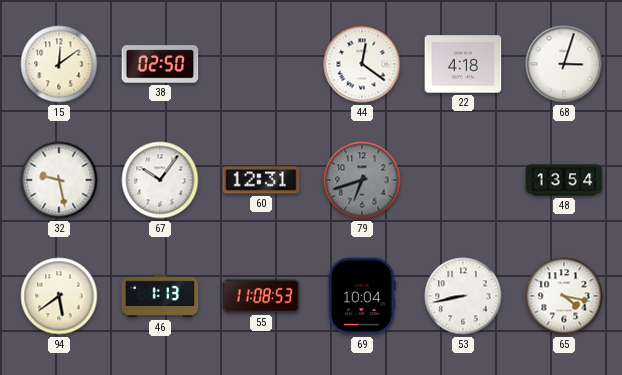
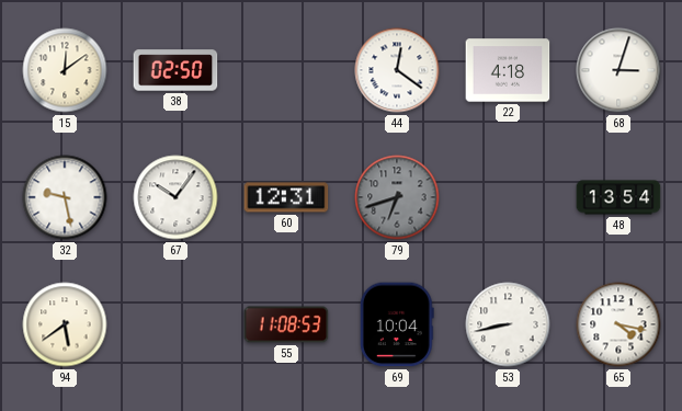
46: 1:13 -> none
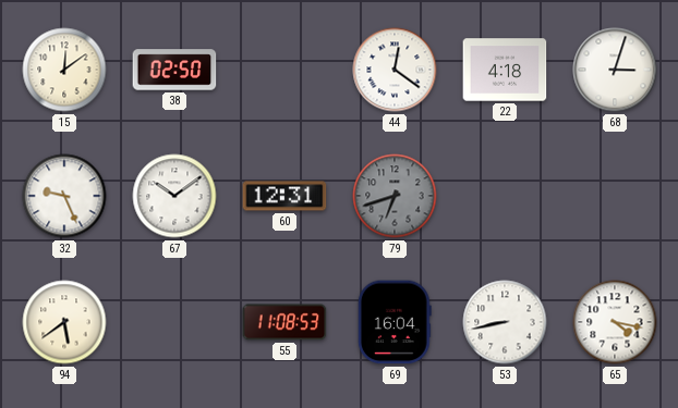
32: 9:28 -> 9:26
67: 10:06 -> 10:09
48: 13:54 -> none
69: 10:04 -> 16:04
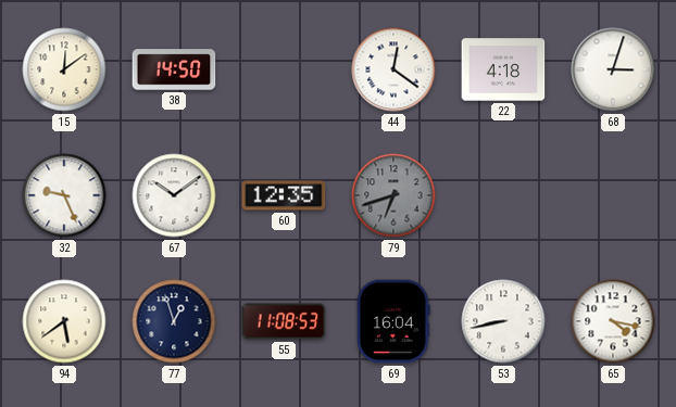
38: 02:50 -> 14:50
60: 12:31 -> 12:35
77: none -> 12:57
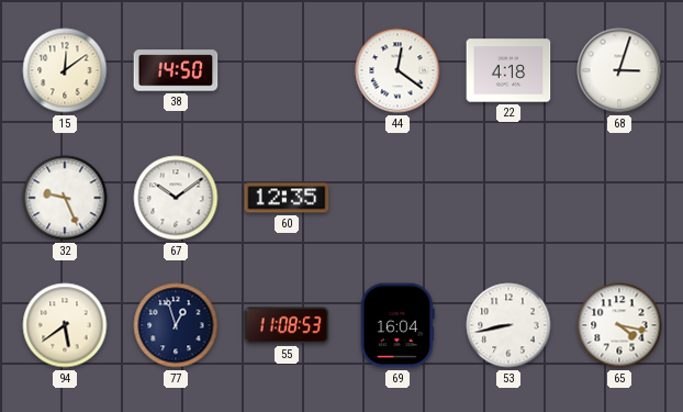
79: 6:42 -> none
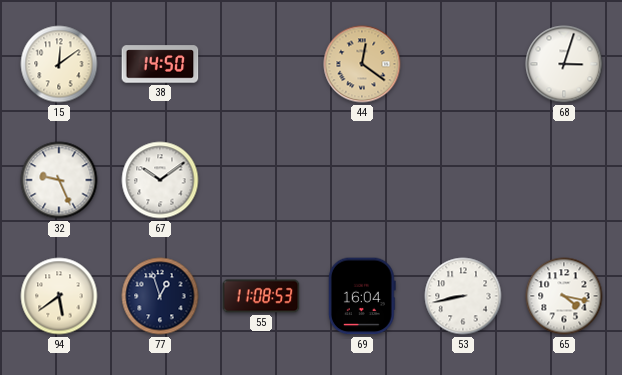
44 dial: white -> champagne
22: 4:18 -> none
60: 12:35 -> none
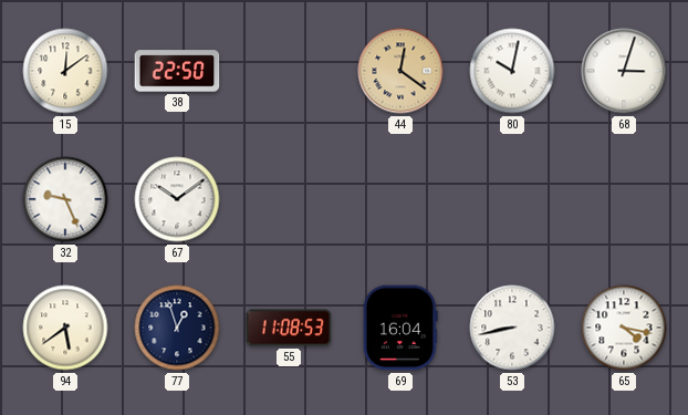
38: 14:50 -> 22:50
80: none -> 10:02
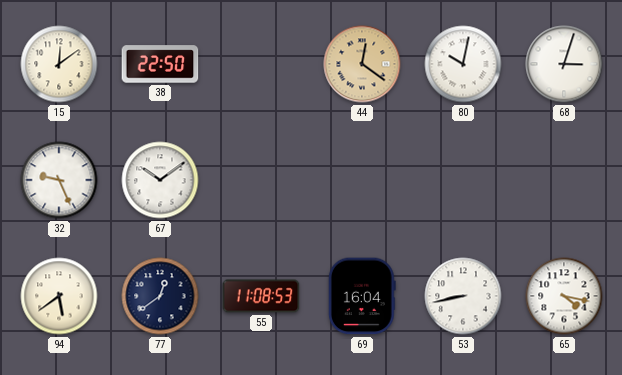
77: 12:57 -> 12:39
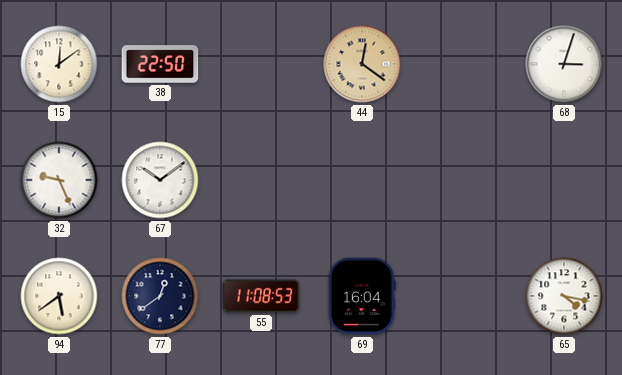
80: 10:02 -> none
53: 8:43 -> none
